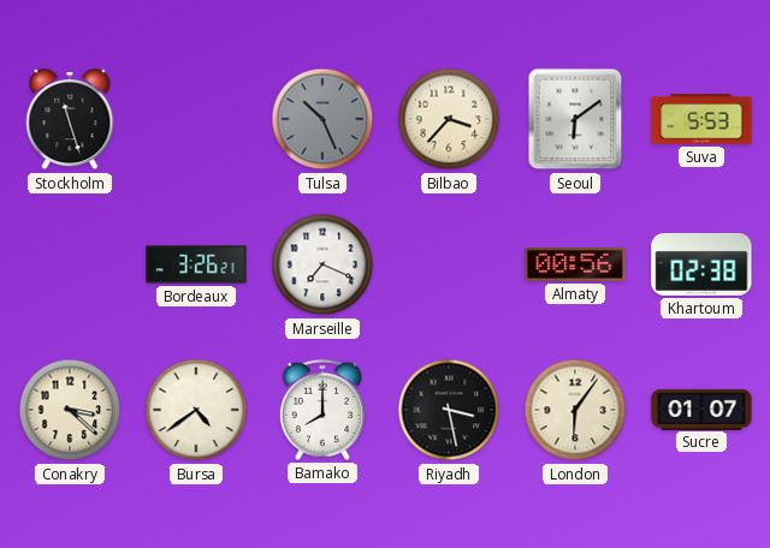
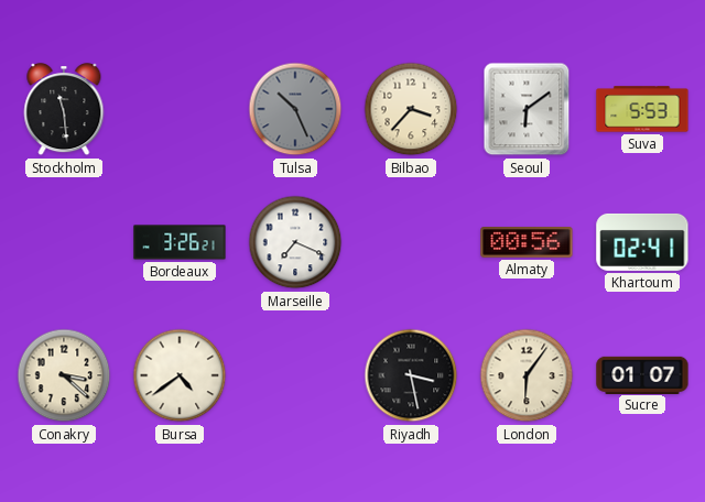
Stockholm: 11:27 -> 11:29
Khartoum: 02:38 -> 02:41
Bamako: 8:00 -> none
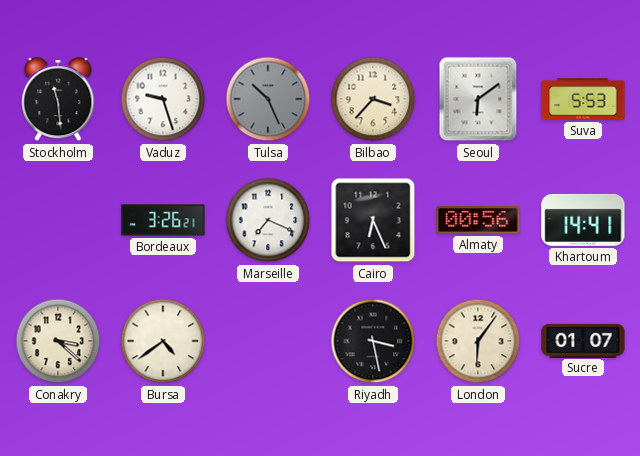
Vaduz: none -> 9:27
Cairo: none -> 6:26
Khartoum: 02:41 -> 14:41
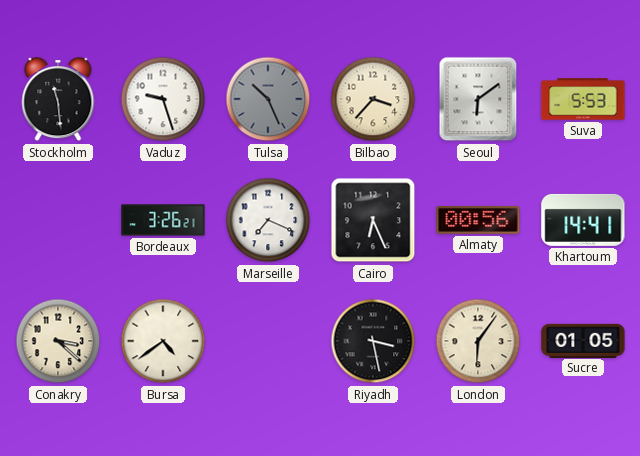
Sucre: 01:07 -> 01:05
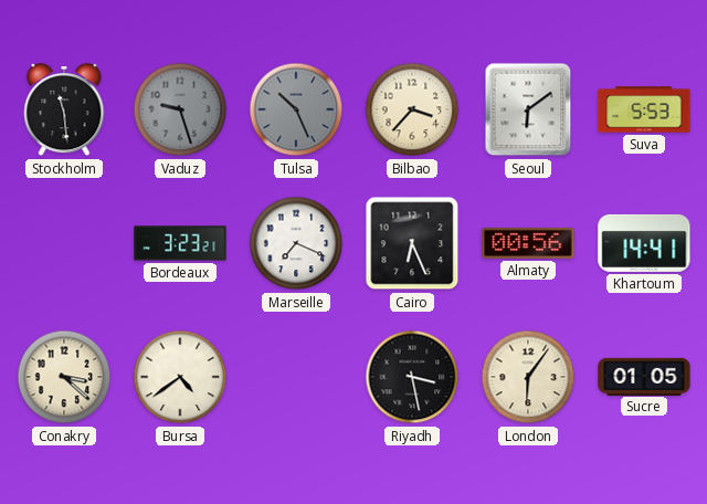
Vaduz dial: white -> grey
Bordeaux: 3:26 -> 3:23
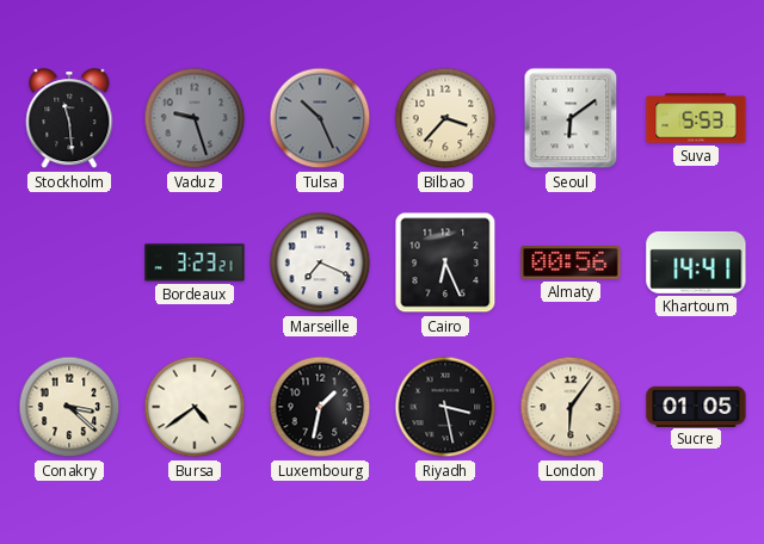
Luxembourg: none -> 1:32
